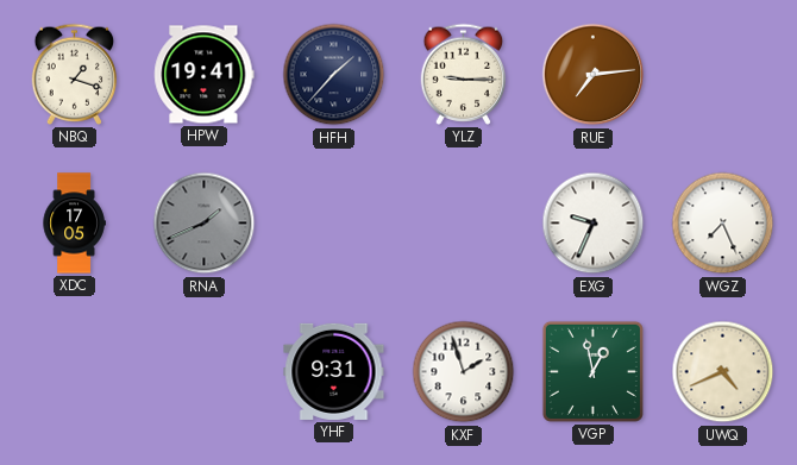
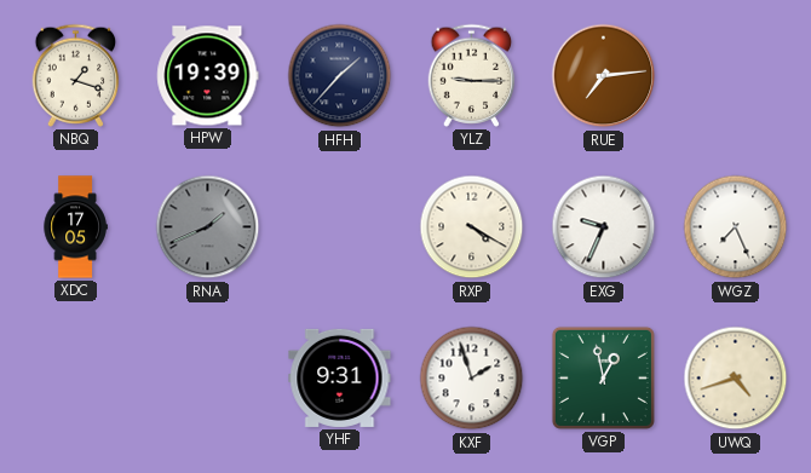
HPW: 19:41 -> 19:39
RXP: none -> 4:20
UWQ: 4:41 -> 4:42
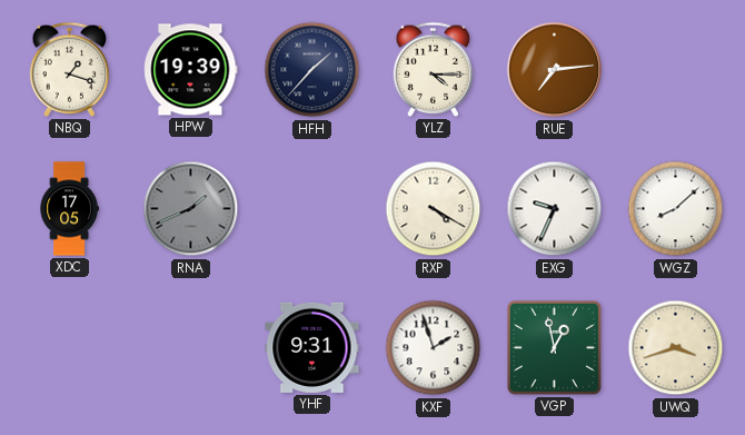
YLZ: 9:15 -> 4:15
WGZ: 7:26 -> 8:08
UWQ: 4:42 -> 3:42
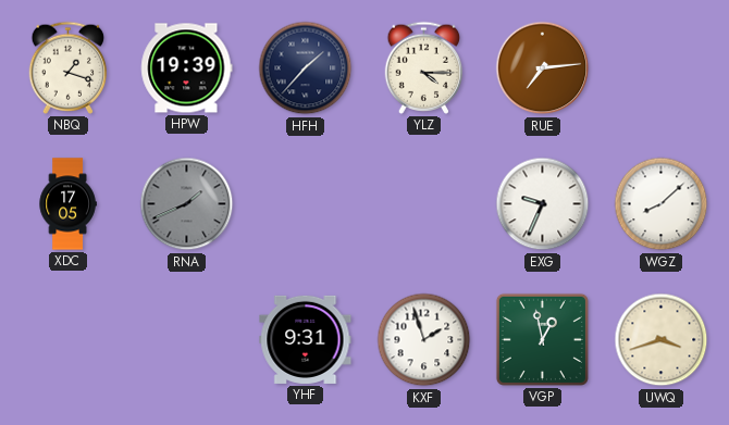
RXP: 4:20 -> none
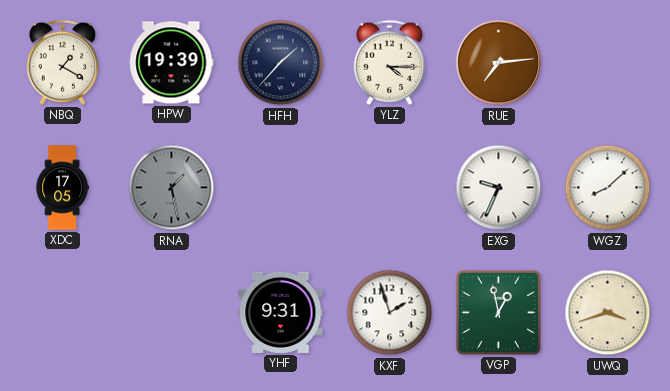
NBQ: 1:18 -> 1:20
RNA: 1:41 -> 1:28
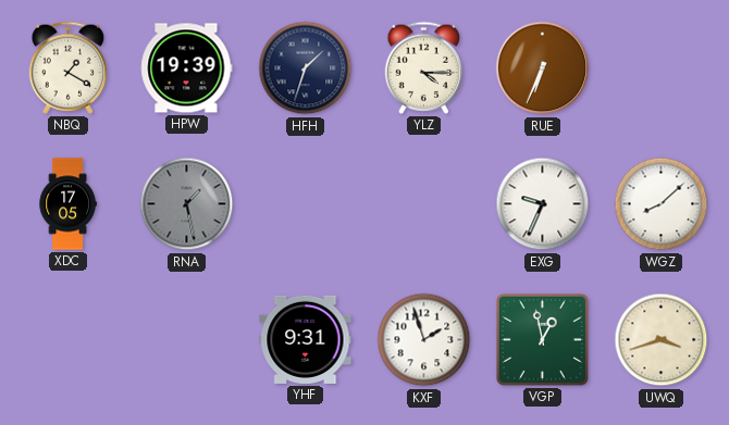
HFH: 1:37 -> 1:33
RUE: 7:14 -> 6:34
